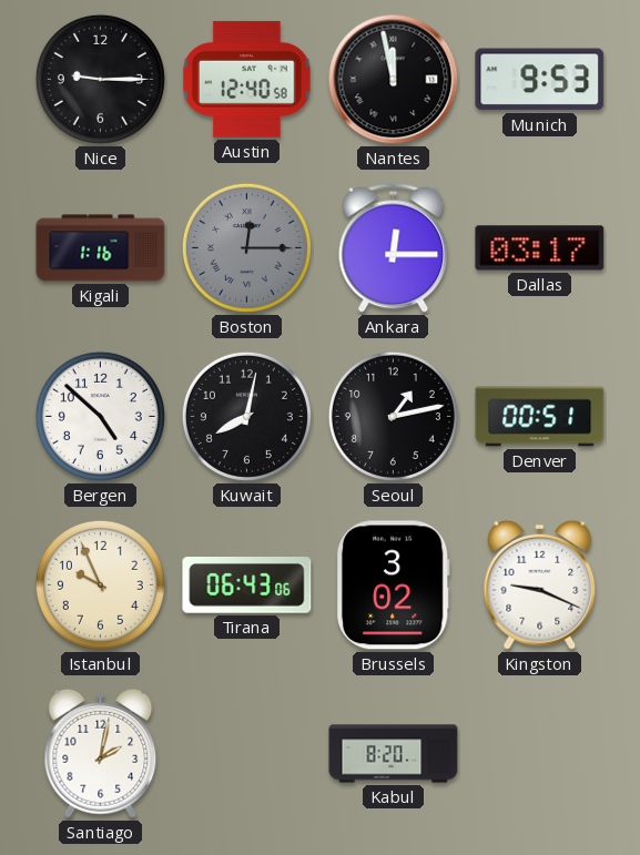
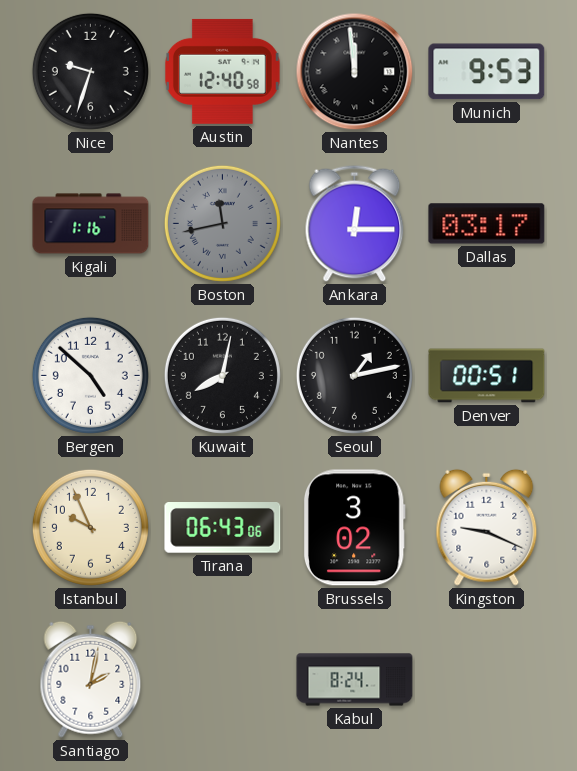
Nice: 9:15 -> 9:33
Nantes: 11:58 -> 11:59
Boston: 12:15 -> 11:43
Kabul: 8:20 -> 8:24
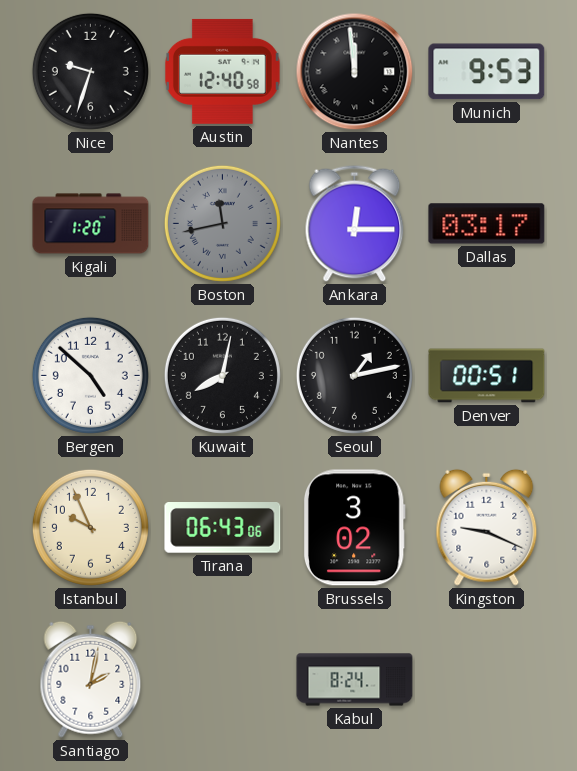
Kigali: 1:16 -> 1:20
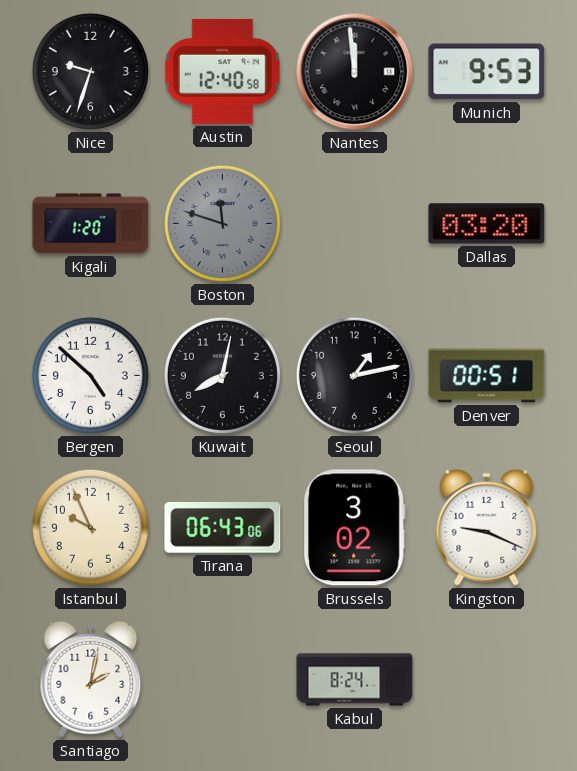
Boston: 11:43 -> 11:48
Ankara: 12:15 -> none
Dallas: 03:17 -> 03:20
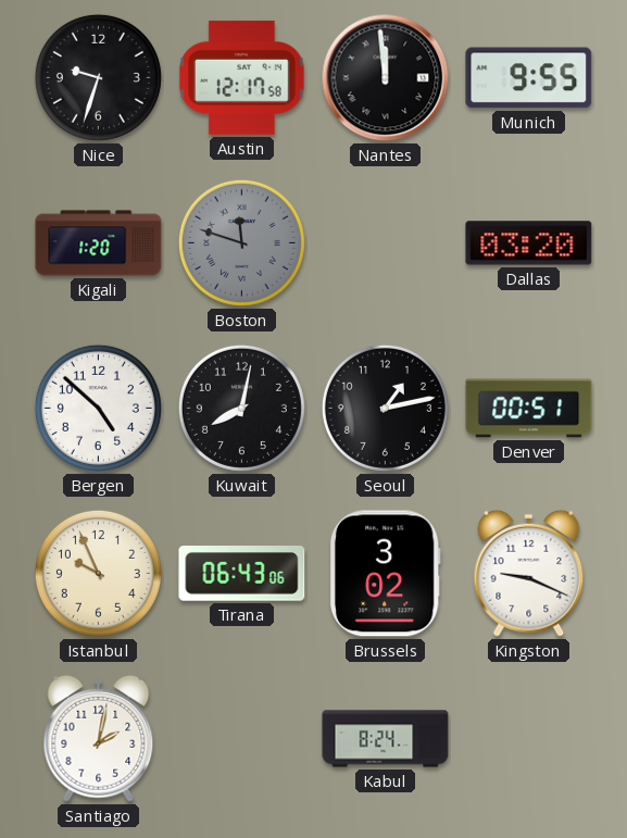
Austin: 12:40 -> 12:17
Munich: 9:53 -> 9:55
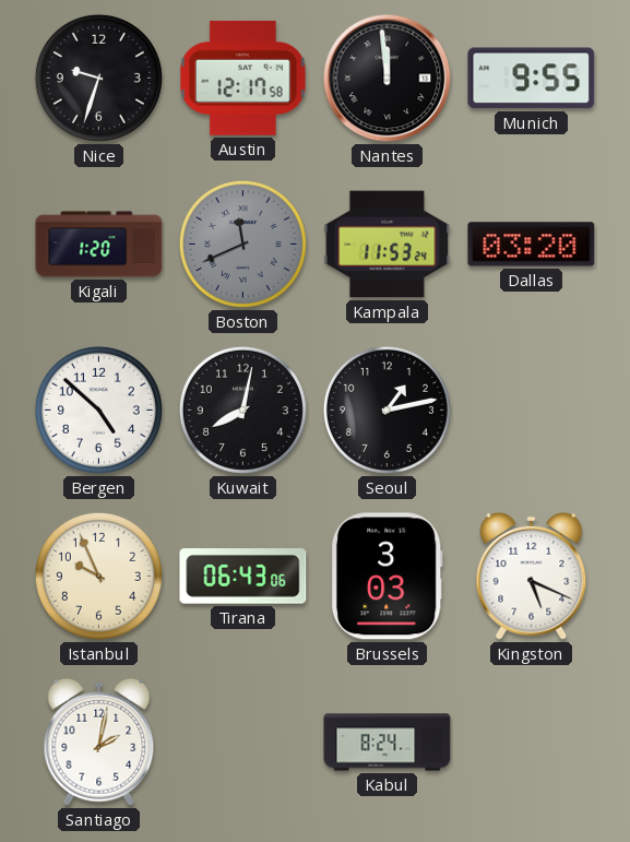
Boston: 11:48 -> 11:41
Kampala: none -> 11:53
Denver: 00:51 -> none
Brussels: 3:02 -> 3:03
Kingston: 9:19 -> 5:19
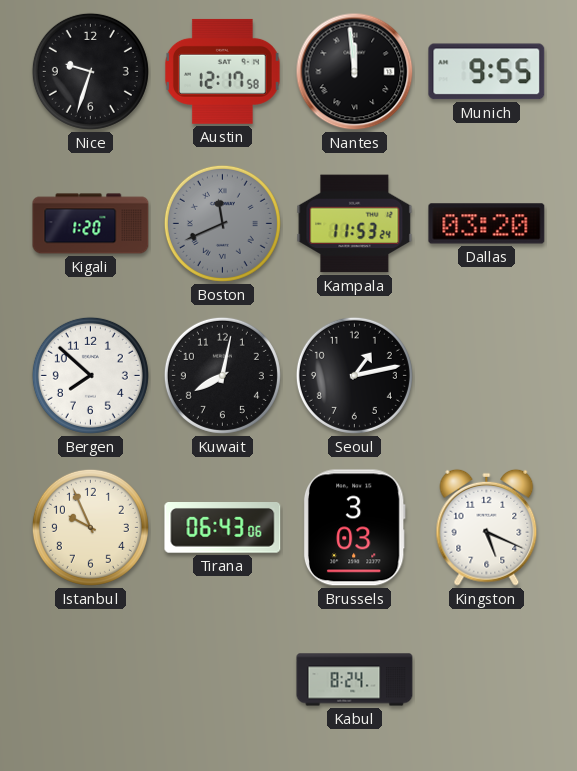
Bergen: 4:52 -> 7:52
Santiago: 2:02 -> none
